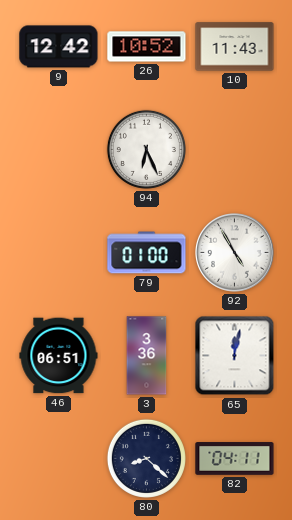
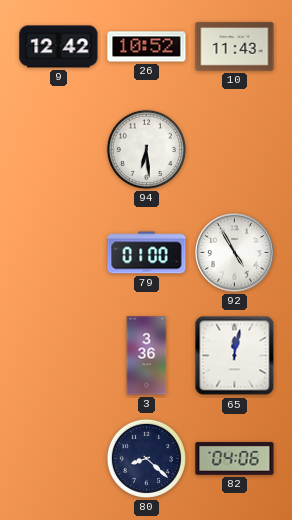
94: 6:26 -> 6:29
46: 06:51 -> none
82: 04:11 -> 04:06
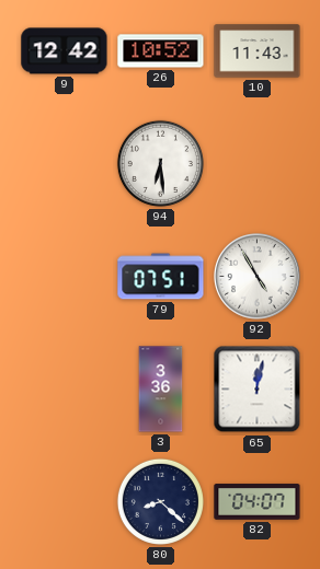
79: 01:00 -> 07:51
82: 04:06 -> 04:07
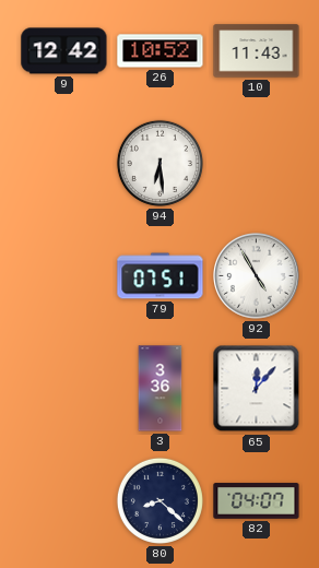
65: 12:02 -> 12:07
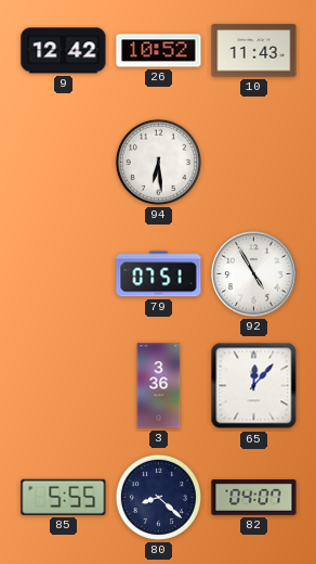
85: none -> 5:55
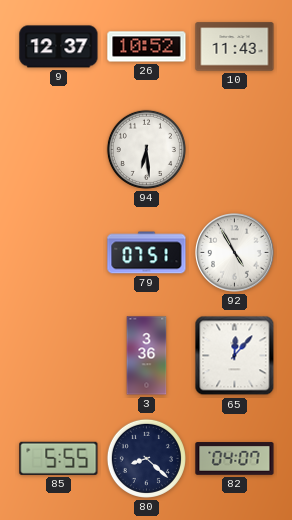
9: 12:42 -> 12:37
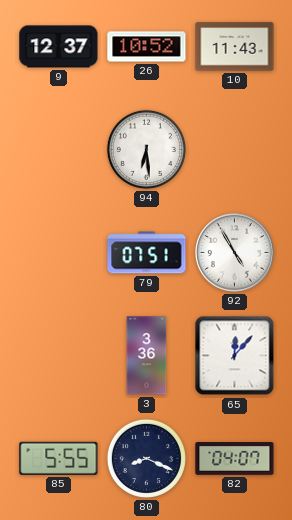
80: 8:22 -> 8:19
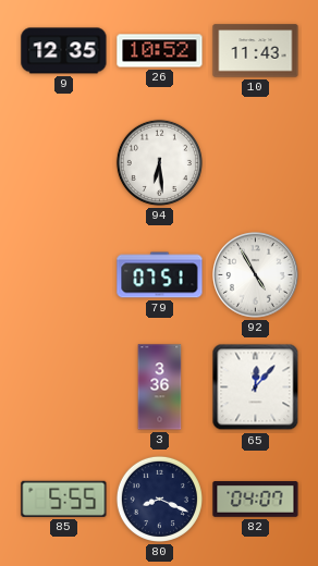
9: 12:37 -> 12:35
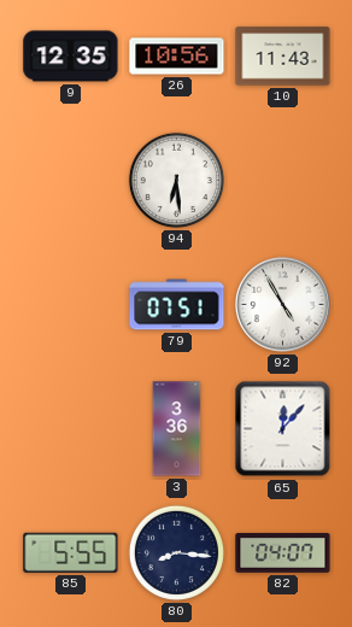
26: 10:52 -> 10:56
80: 8:19 -> 8:16
